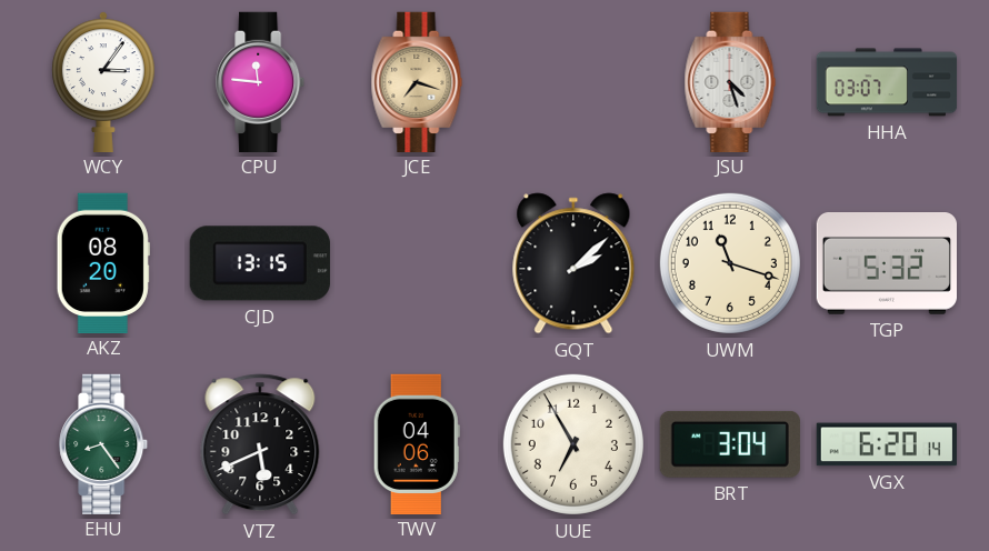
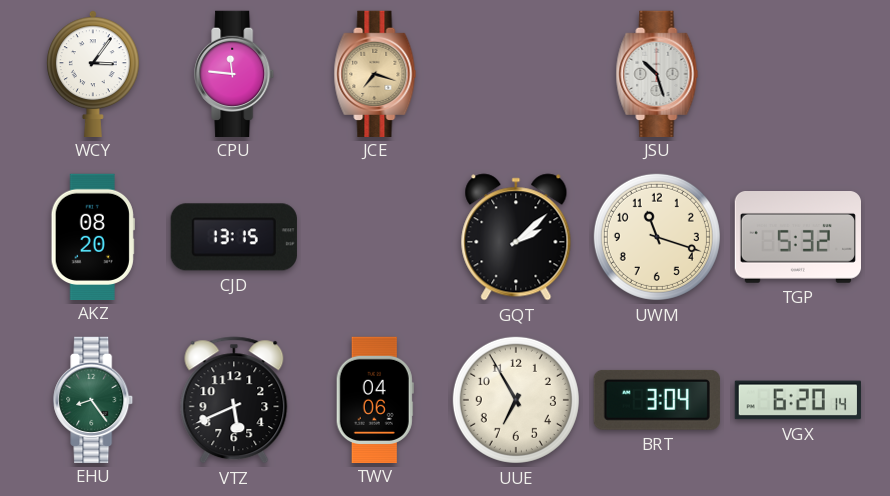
JSU: 4:27 -> 10:27
HHA: 03:07 -> none
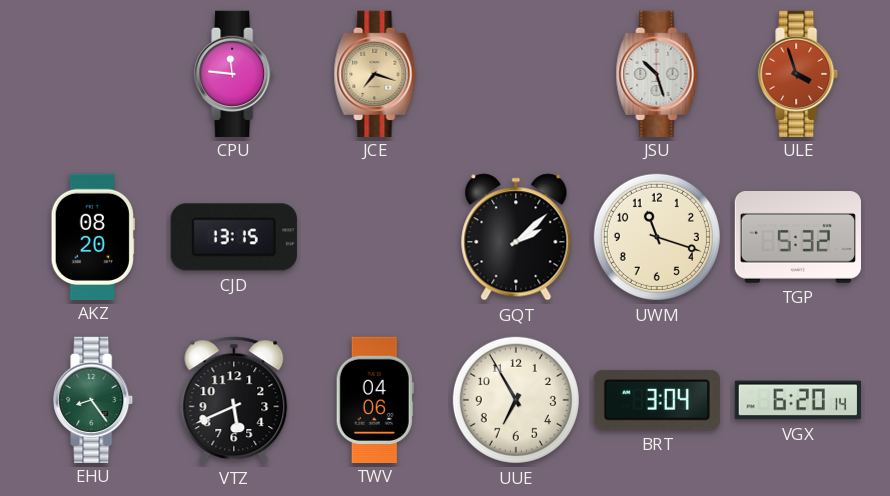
WCY: 3:06 -> none
ULE: none -> 3:57
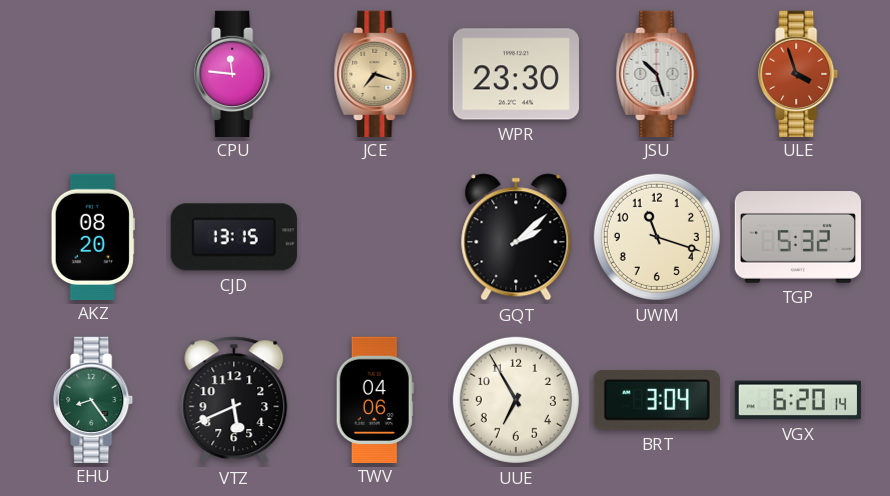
WPR: none -> 23:30
